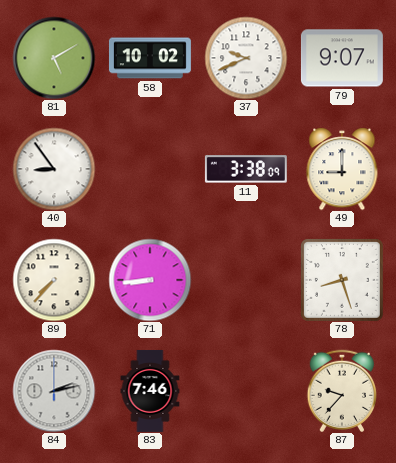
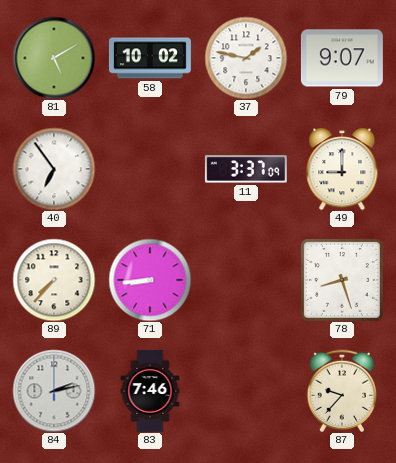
37: 9:41 -> 1:47
40: 8:54 -> 6:54
11: 3:38 -> 3:37
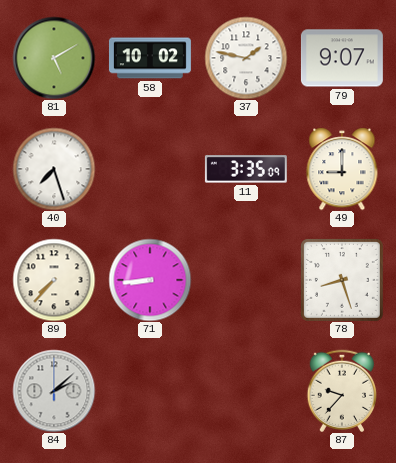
40: 6:54 -> 7:27
11: 3:37 -> 3:35
84: 2:13 -> 2:08
83: 7:46 -> none
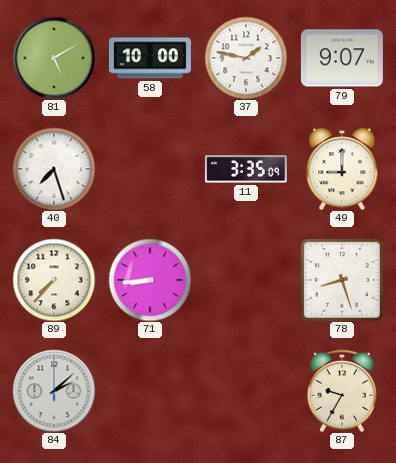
58: 10:02 -> 10:00
87: 9:37 -> 9:35
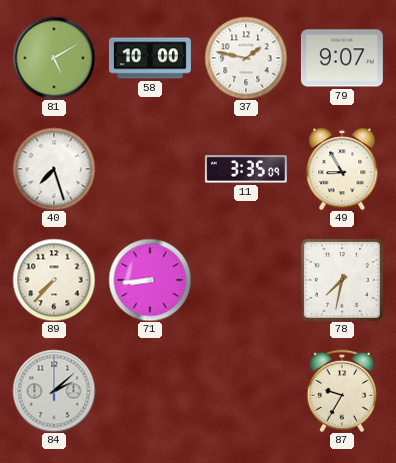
49: 9:00 -> 8:55
78: 8:27 -> 7:32
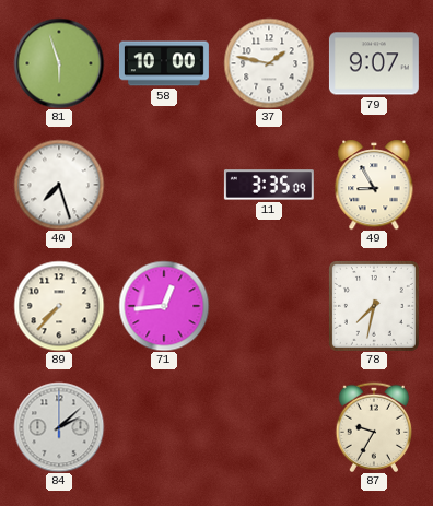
81: 5:10 -> 5:57
71: 8:44 -> 12:44
